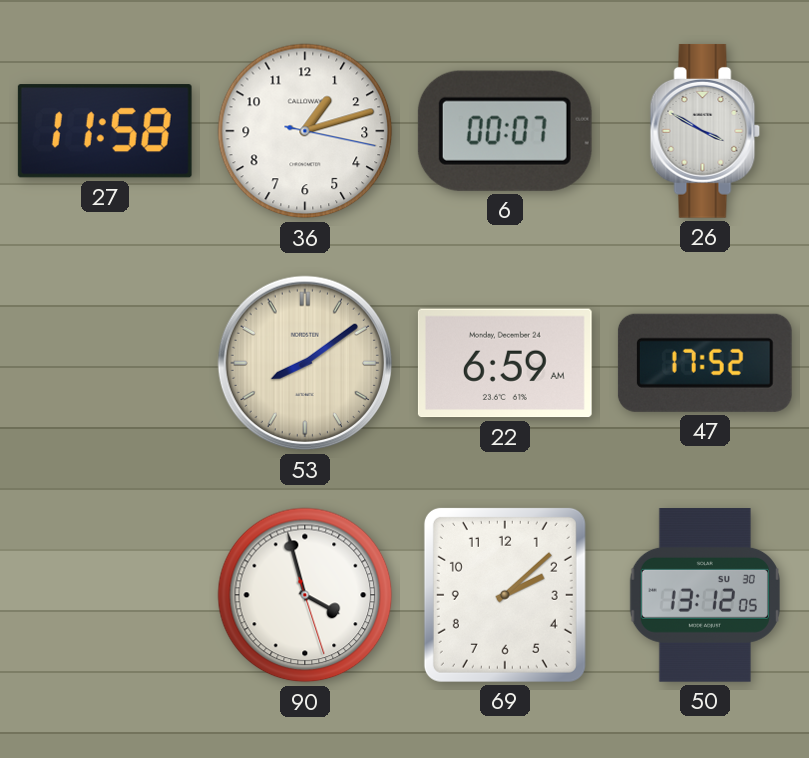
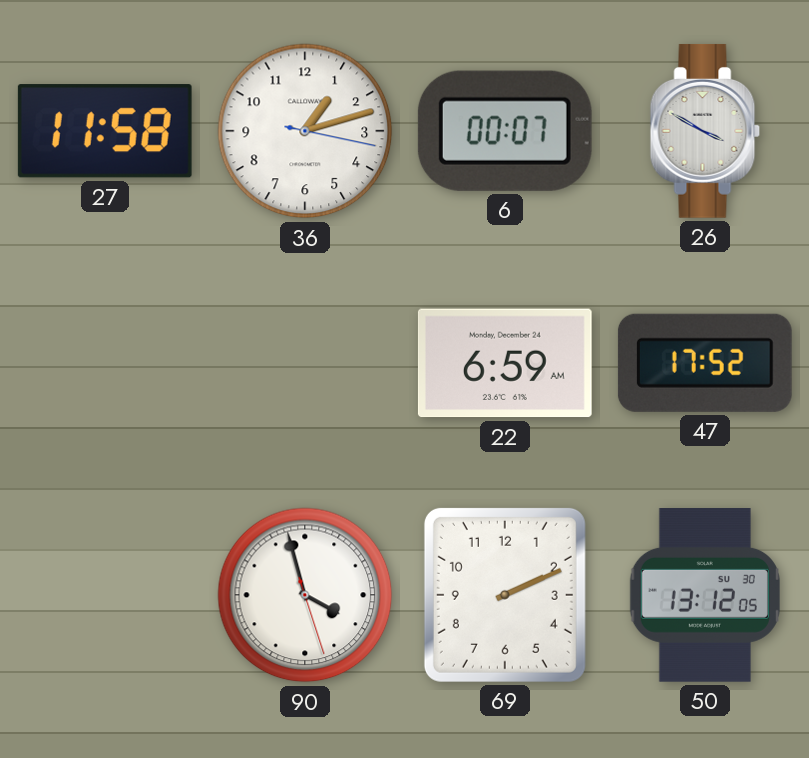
53: 8:09 -> none
69: 2:08 -> 2:11
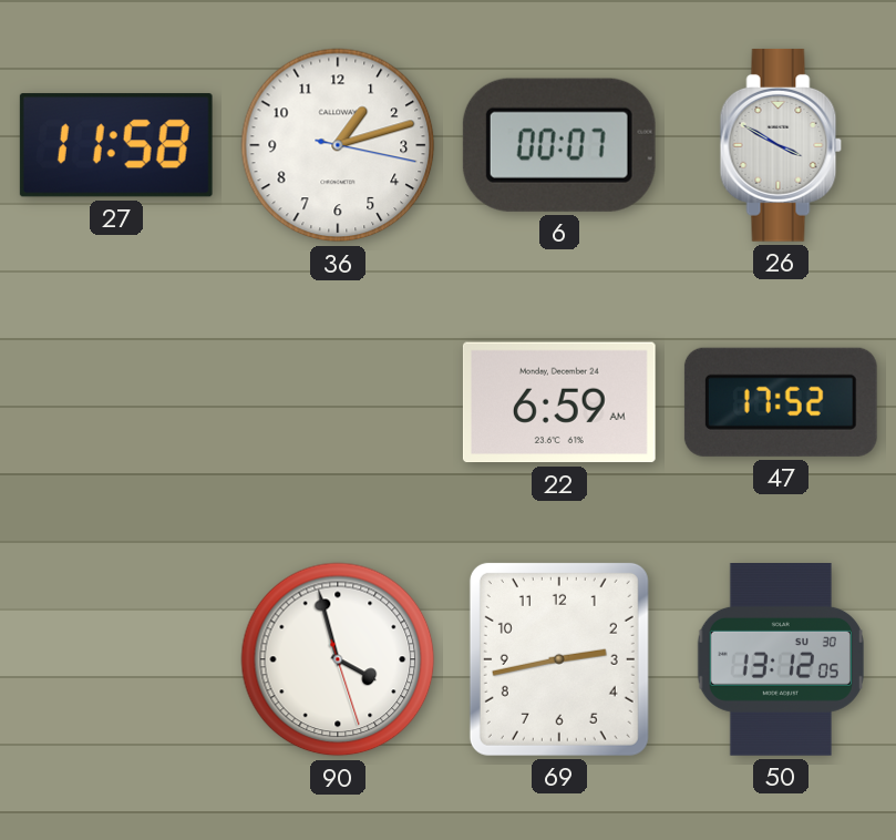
69: 2:11 -> 2:43
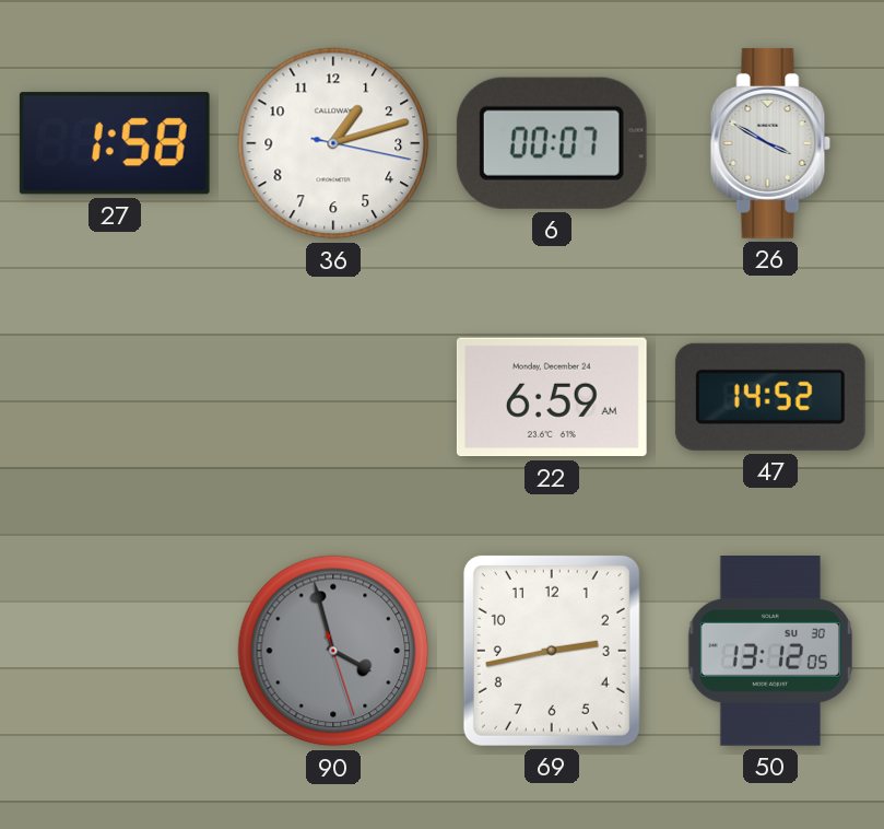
27: 11:58 -> 1:58
47: 17:52 -> 14:52
90 dial: white -> grey
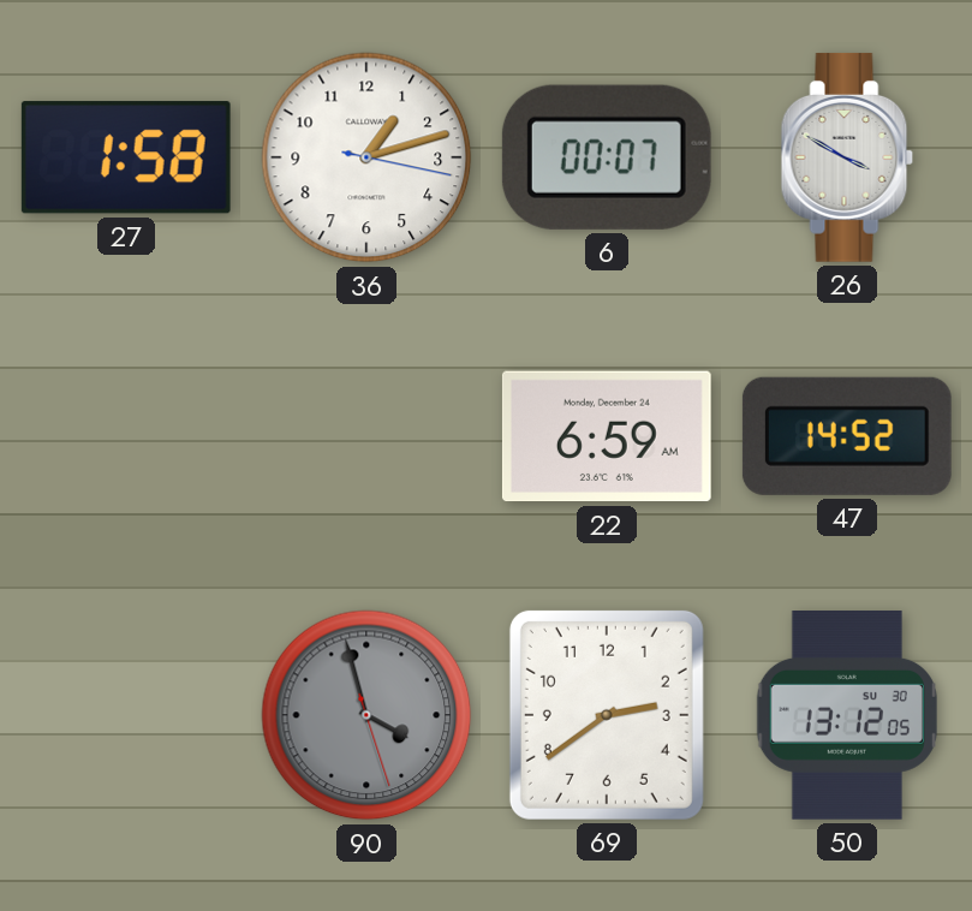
69: 2:43 -> 2:39
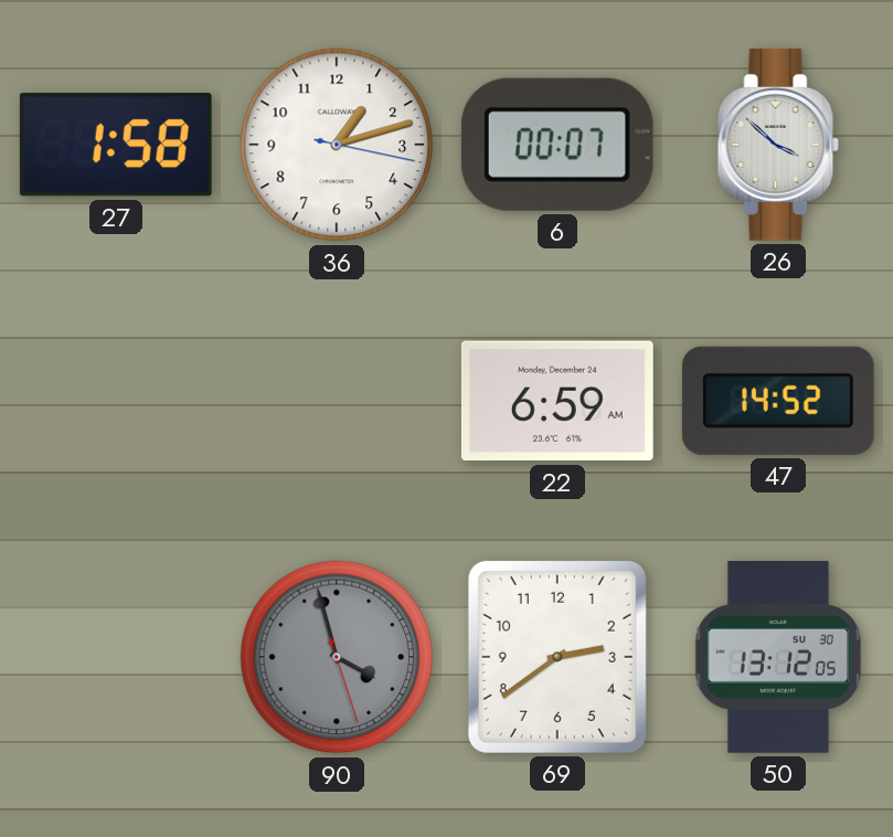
26: 3:50 -> 3:52
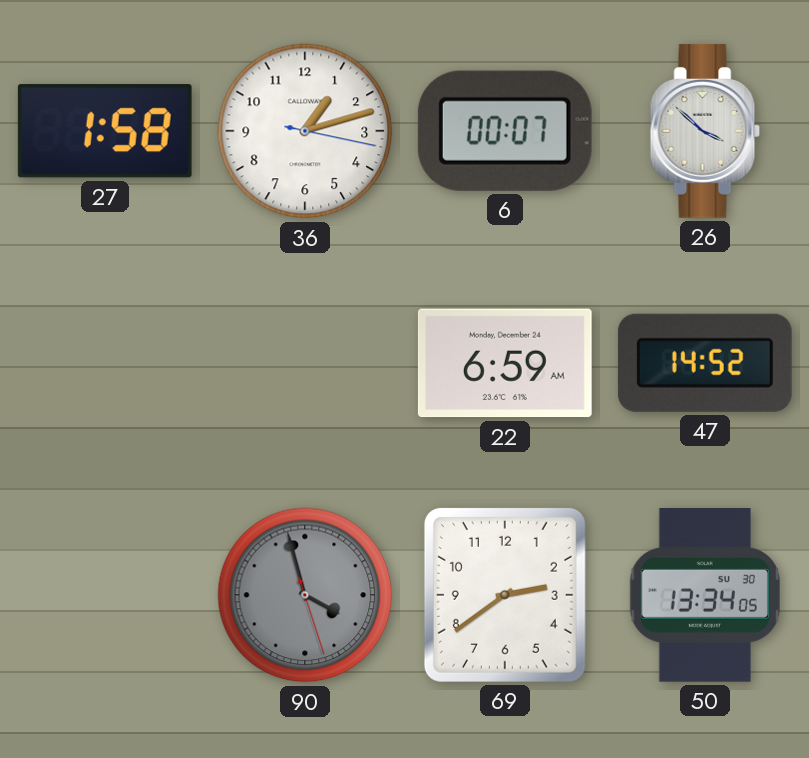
50: 13:12 -> 13:34
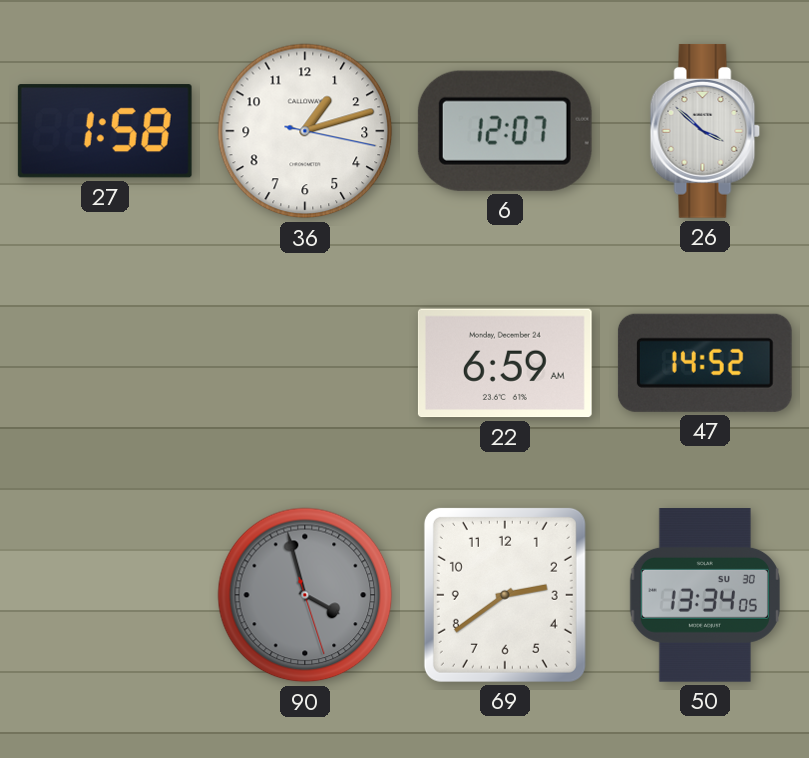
6: 00:07 -> 12:07
